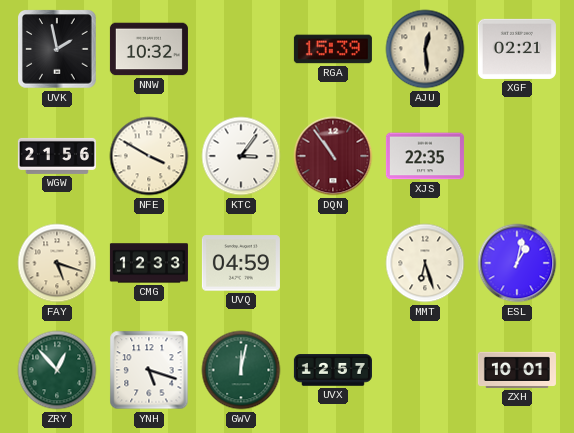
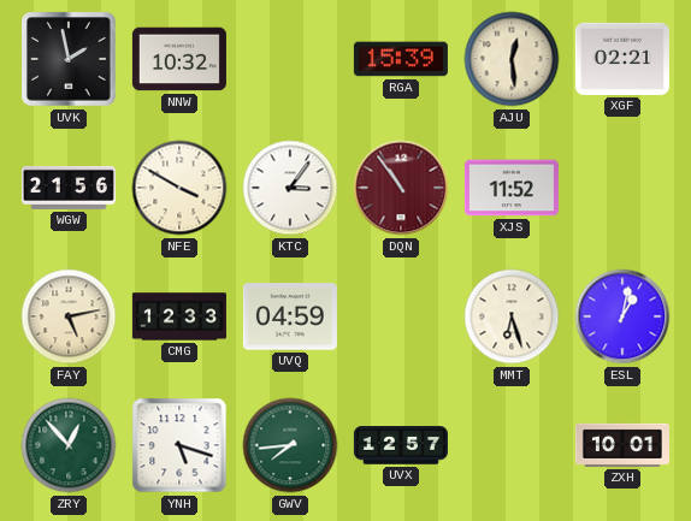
XJS: 22:35 -> 11:52
FAY: 5:18 -> 5:13
GWV: 12:02 -> 7:44
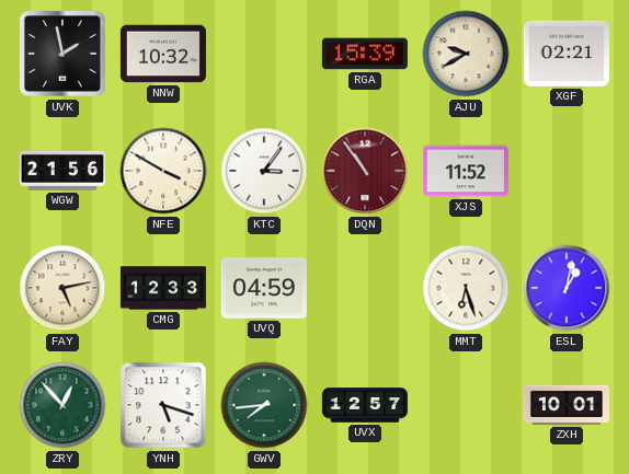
AJU: 12:29 -> 9:40
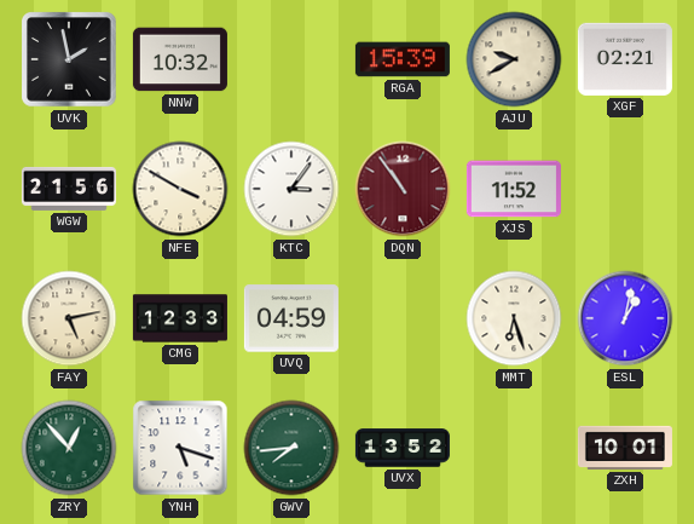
UVX: 12:57 -> 13:52
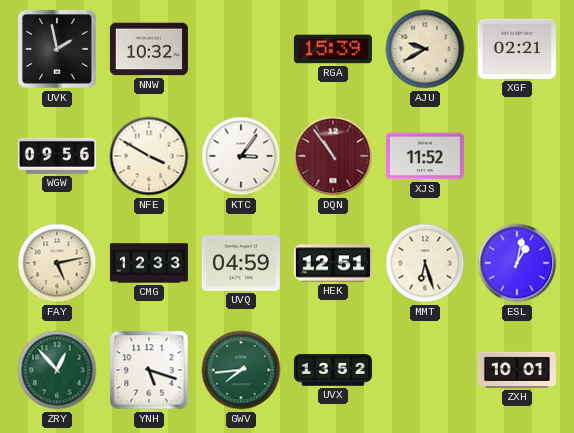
WGW: 21:56 -> 09:56
HEK: none -> 12:51
